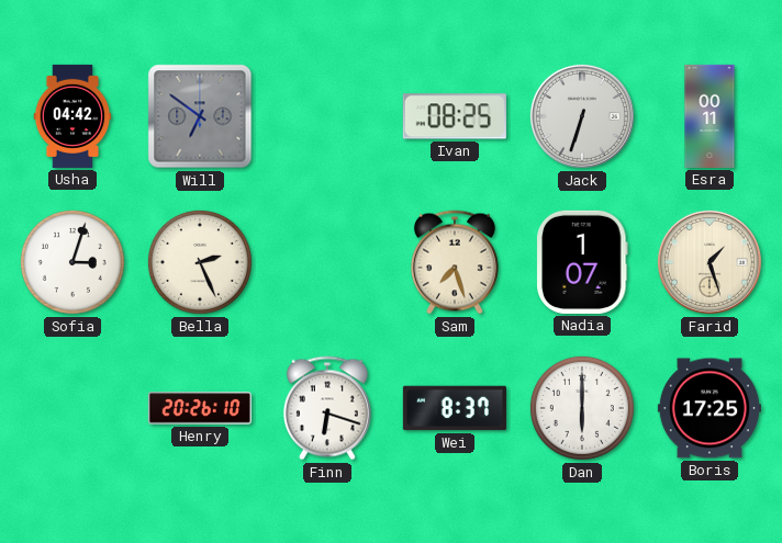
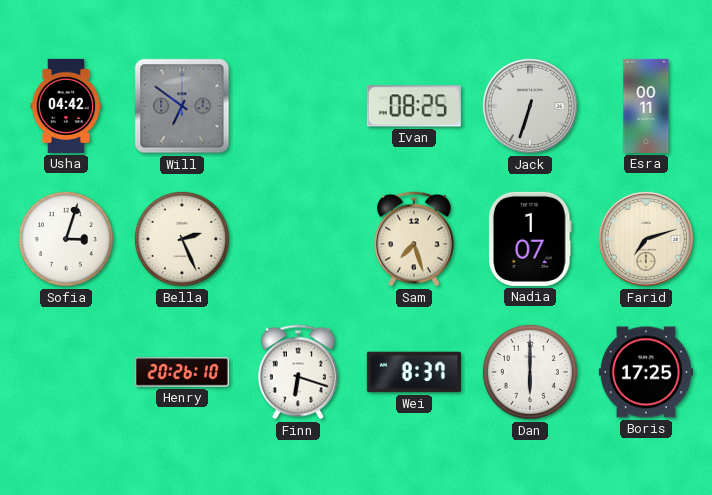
Farid: 1:27 -> 7:12
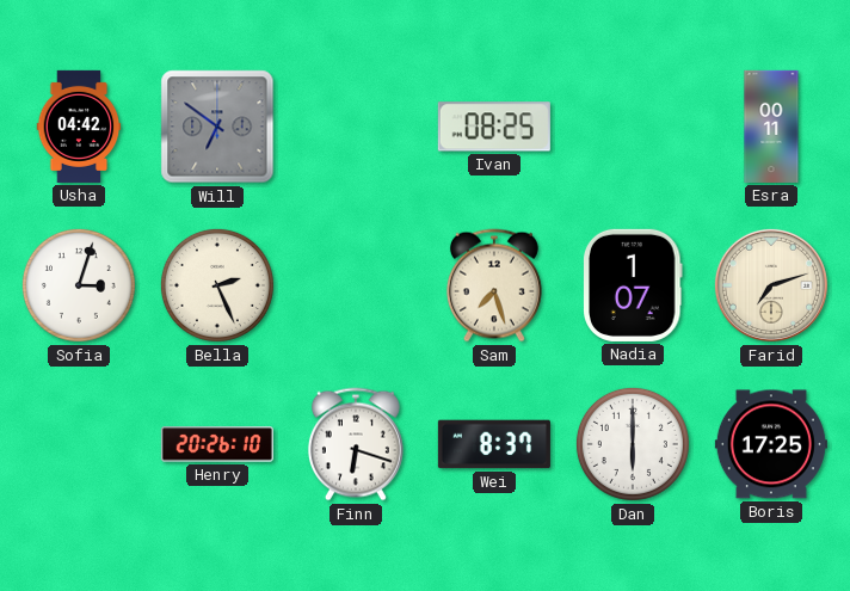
Jack: 6:33 -> none
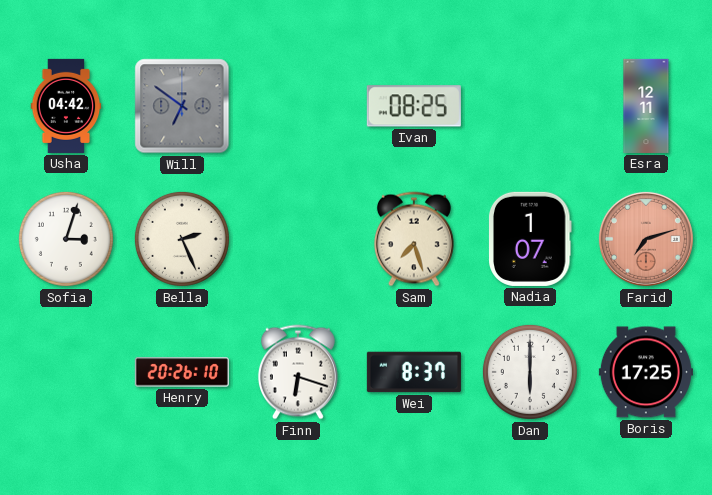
Esra: 00:11 -> 12:11
Farid dial: cream -> salmon
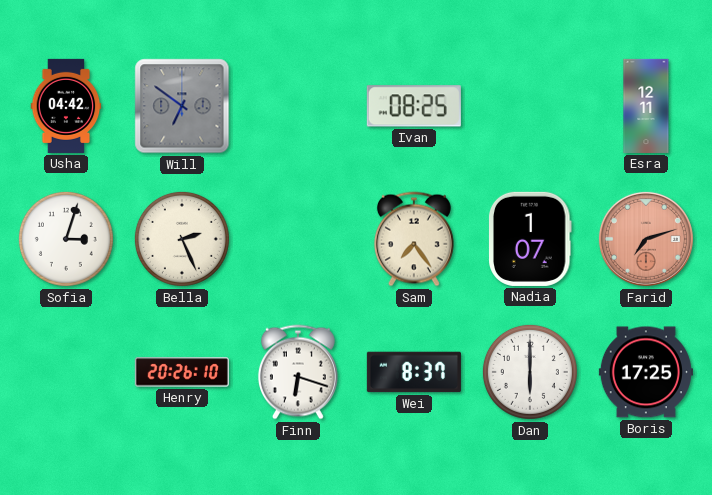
Sam: 7:27 -> 7:24
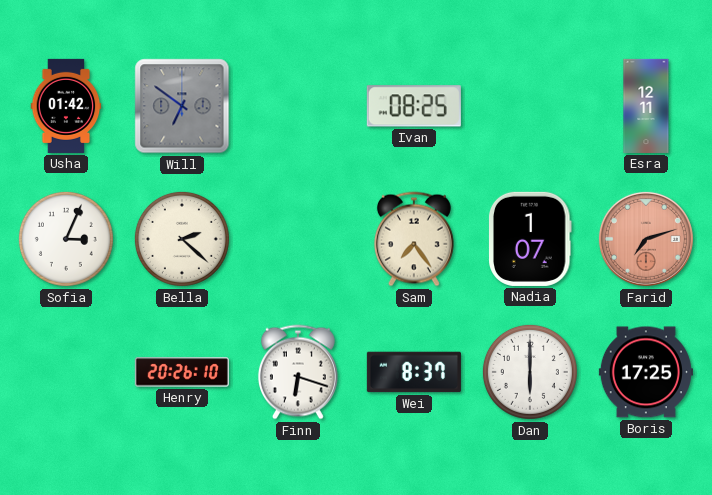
Usha: 04:42 -> 01:42
Sofia: 3:03 -> 3:04
Bella: 2:26 -> 2:22
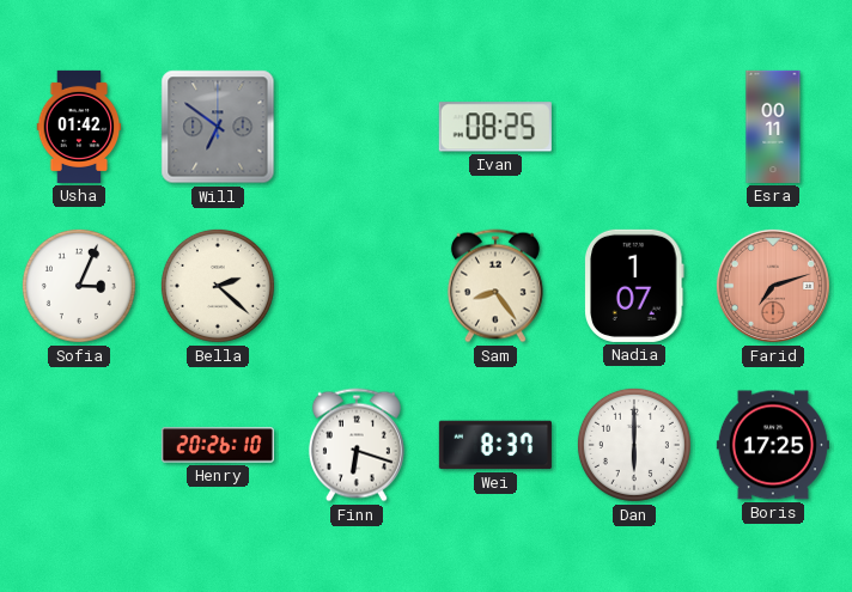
Esra: 12:11 -> 00:11
Sam: 7:24 -> 8:24
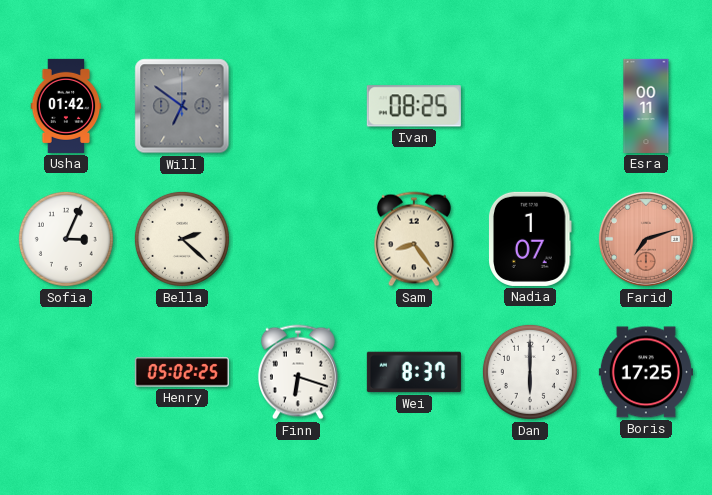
Henry: 20:26 -> 05:02
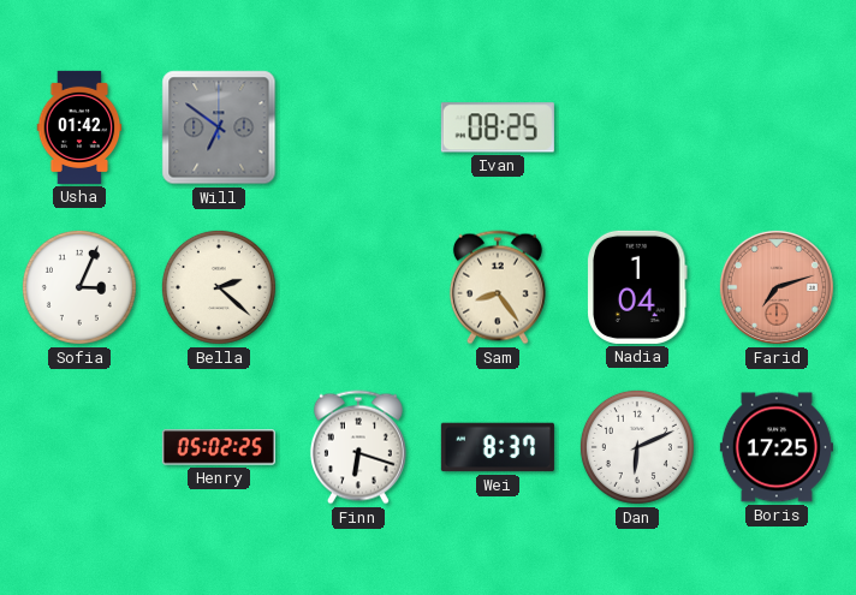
Esra: 00:11 -> none
Nadia: 1:07 -> 1:04
Dan: 6:00 -> 6:11
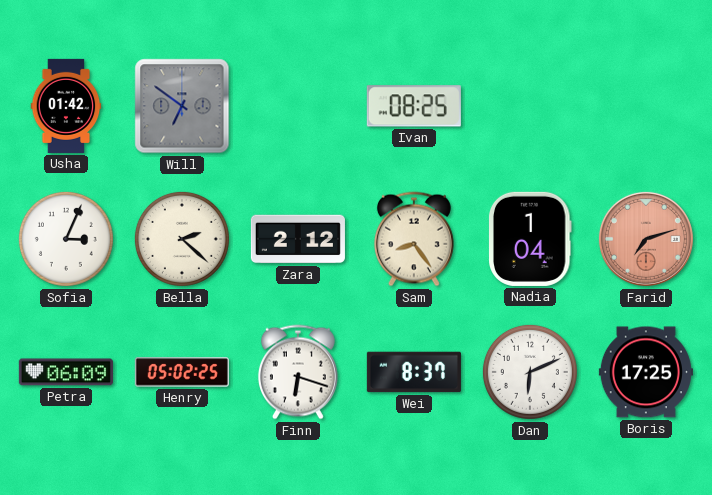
Zara: none -> 2:12
Petra: none -> 06:09
